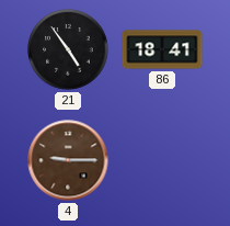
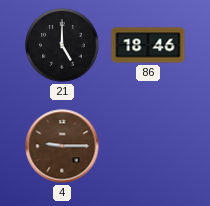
21: 4:54 -> 5:00
86: 18:41 -> 18:46
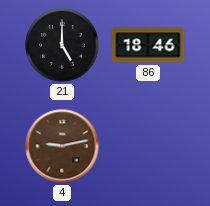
4: 9:15 -> 9:13
